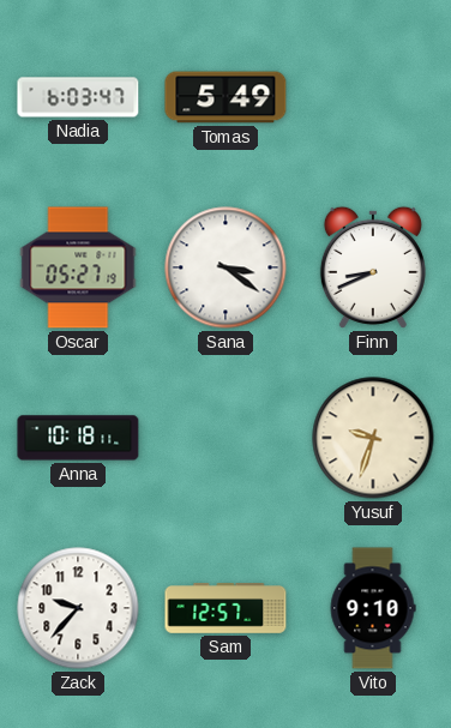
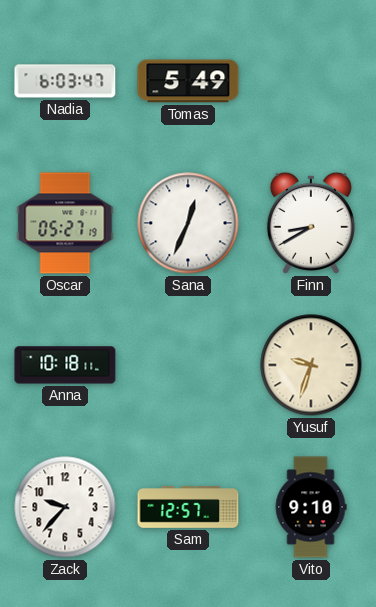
Sana: 3:21 -> 12:34
Finn: 8:41 -> 8:40
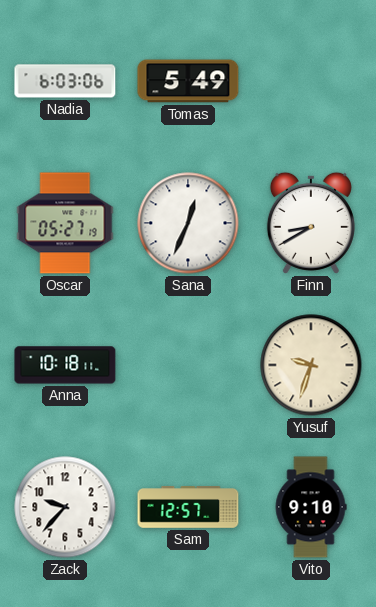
Nadia: 6:03:47 -> 6:03:06
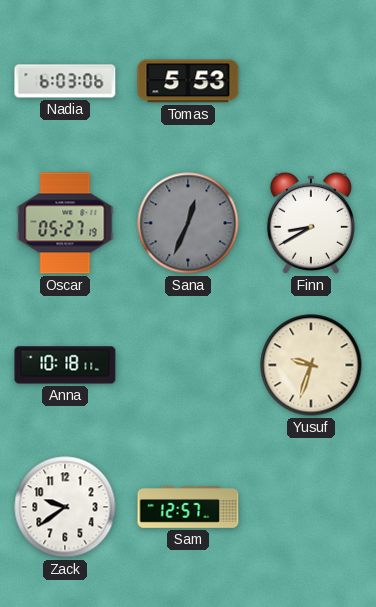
Tomas: 5:49 -> 5:53
Sana dial: white -> grey
Zack: 9:37 -> 9:39
Vito: 9:10 -> none
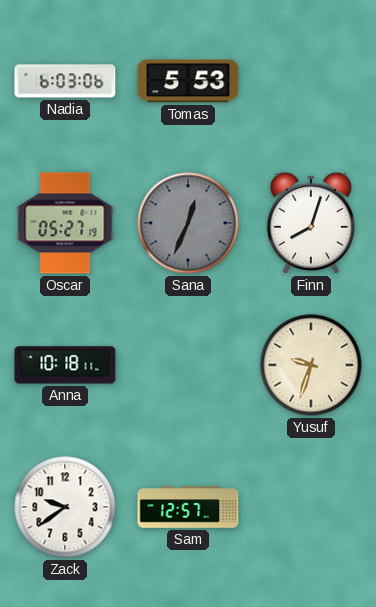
Finn: 8:40 -> 8:03
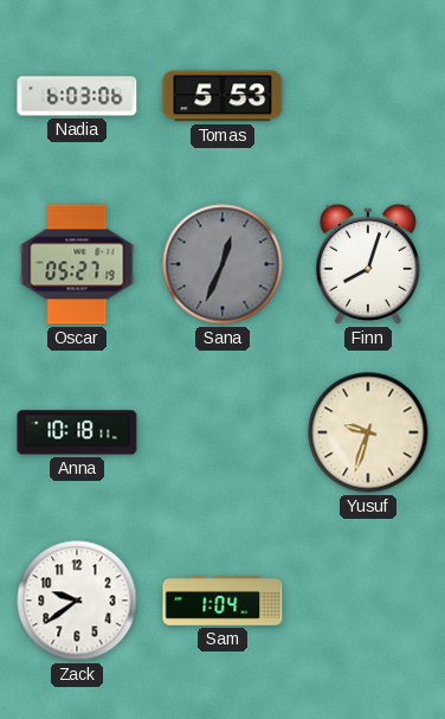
Sam: 12:57 -> 1:04
